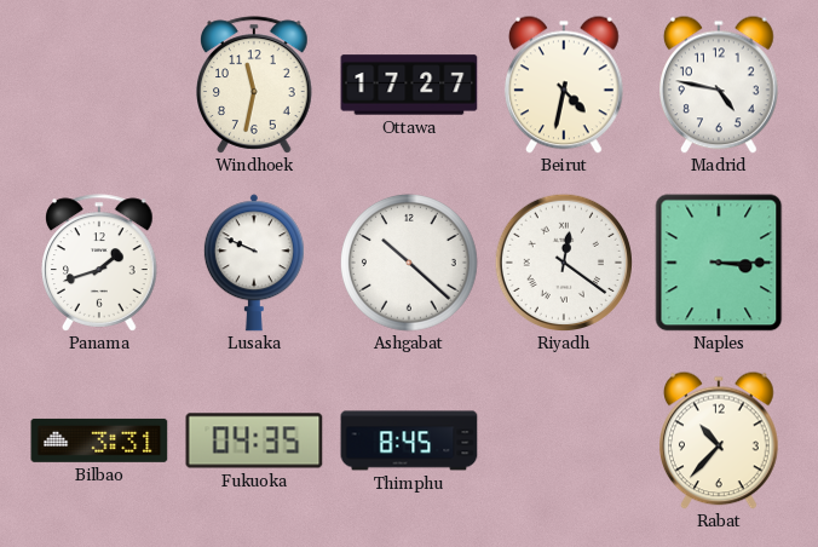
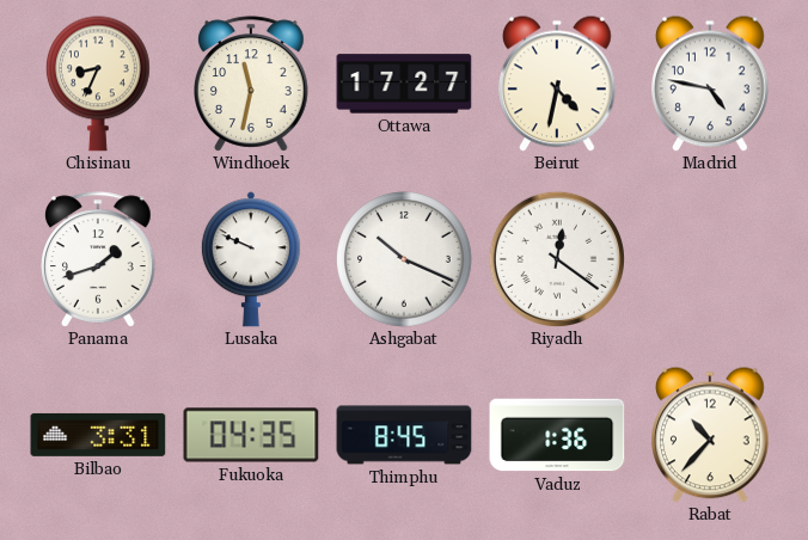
Chisinau: none -> 8:34
Ashgabat: 10:22 -> 10:19
Naples: 3:15 -> none
Vaduz: none -> 1:36
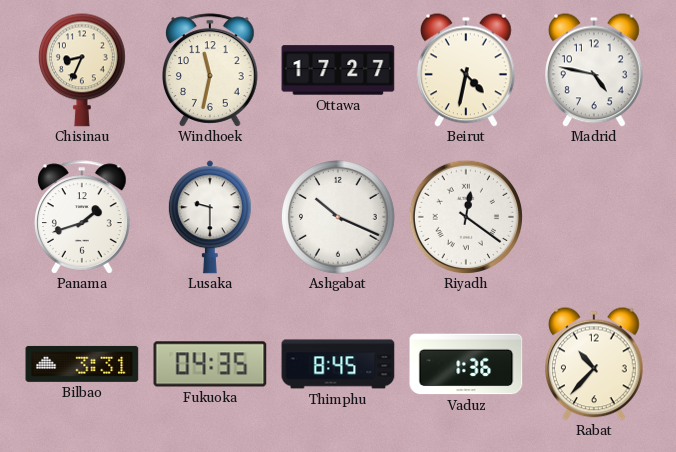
Lusaka: 9:49 -> 9:30
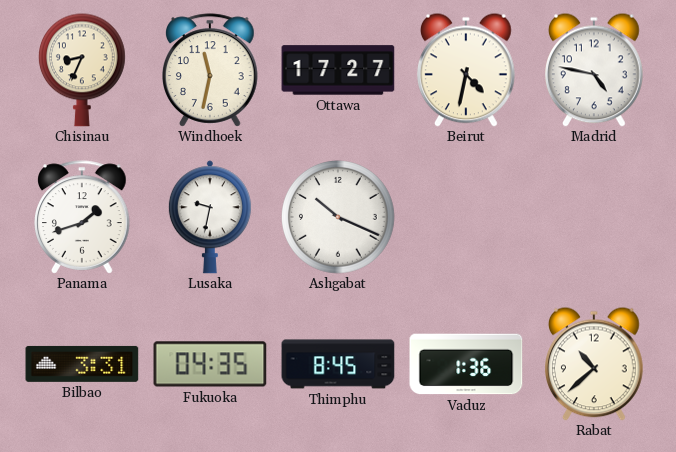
Lusaka: 9:30 -> 9:32
Riyadh: 12:21 -> none
Rabat: 10:37 -> 10:38
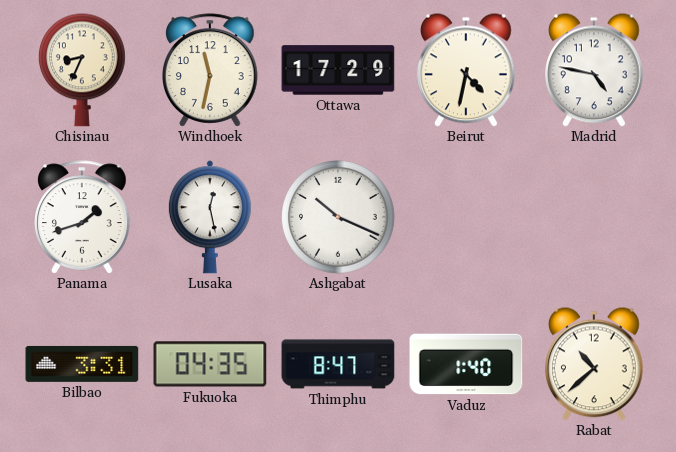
Ottawa: 17:27 -> 17:29
Lusaka: 9:32 -> 12:28
Thimphu: 8:45 -> 8:47
Vaduz: 1:36 -> 1:40
